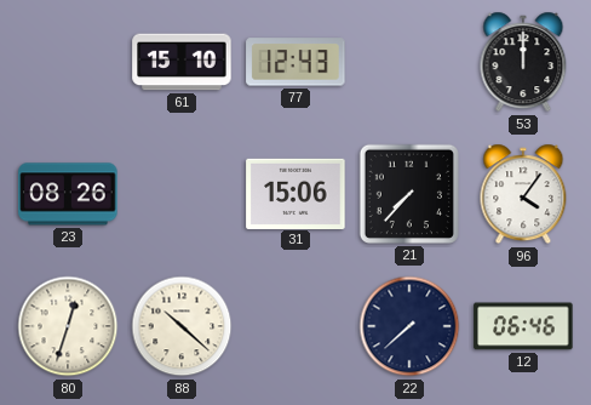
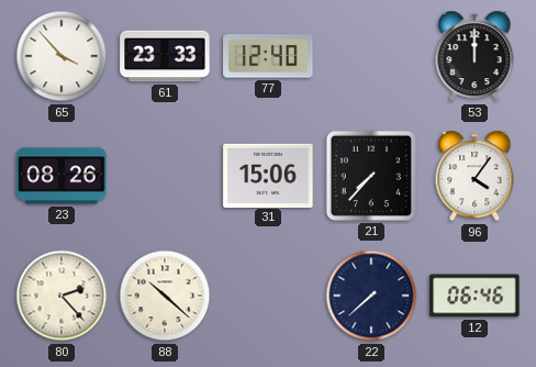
65: none -> 3:53
61: 15:10 -> 23:33
77: 12:43 -> 12:40
80: 12:33 -> 2:23
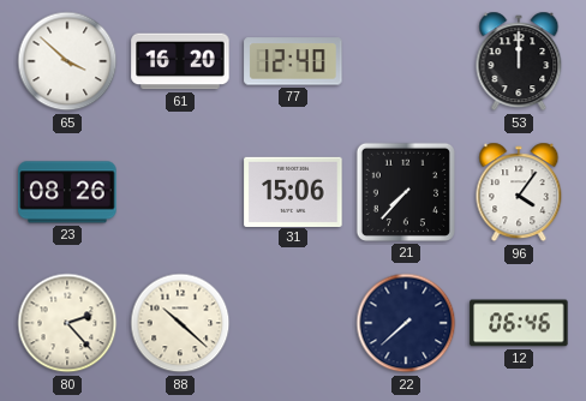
65: 3:53 -> 3:52
61: 23:33 -> 16:20
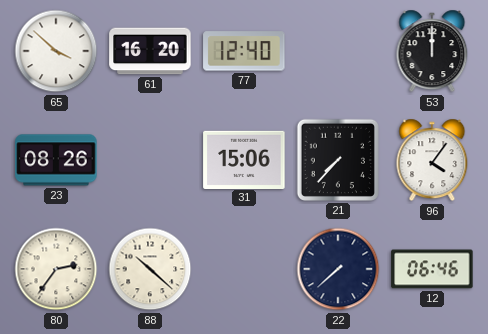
80: 2:23 -> 2:36
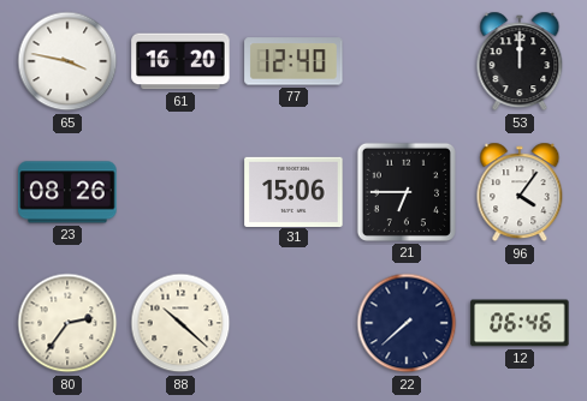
65: 3:52 -> 3:47
21: 7:37 -> 6:45
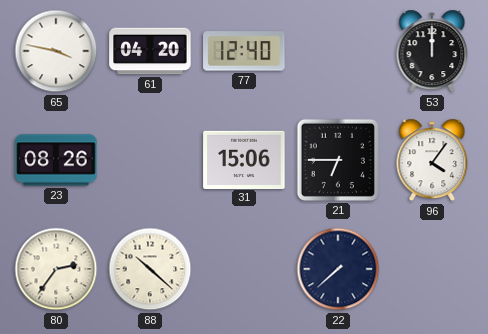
61: 16:20 -> 04:20
12: 06:46 -> none
